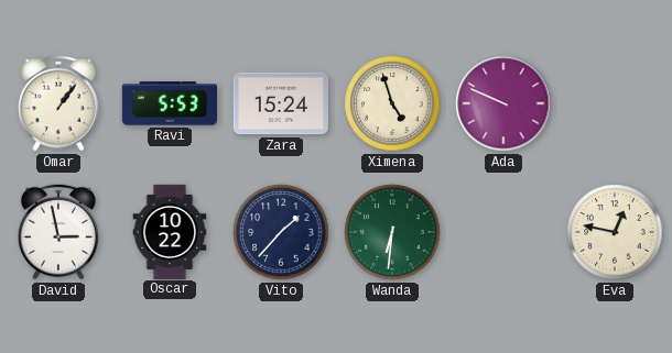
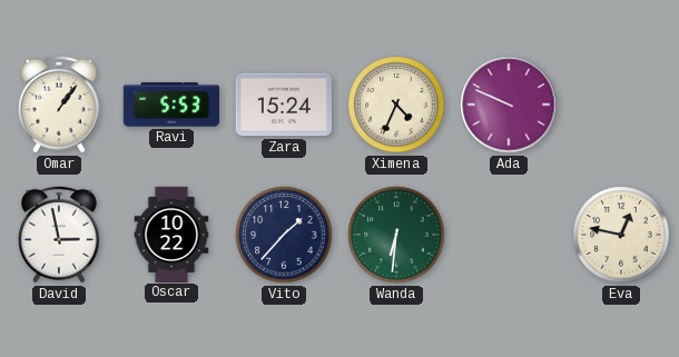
Ximena: 4:57 -> 4:34
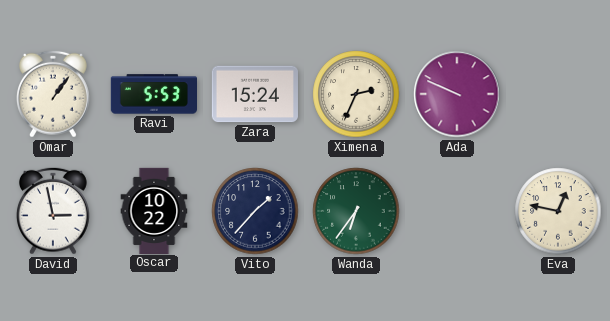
Ximena: 4:34 -> 2:34
Wanda: 6:31 -> 6:36
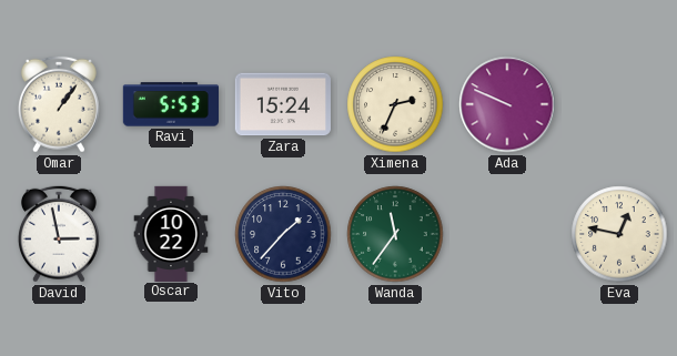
Wanda: 6:36 -> 11:36
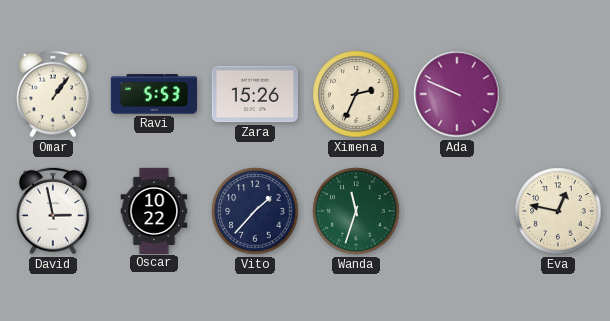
Zara: 15:24 -> 15:26
Wanda: 11:36 -> 11:33
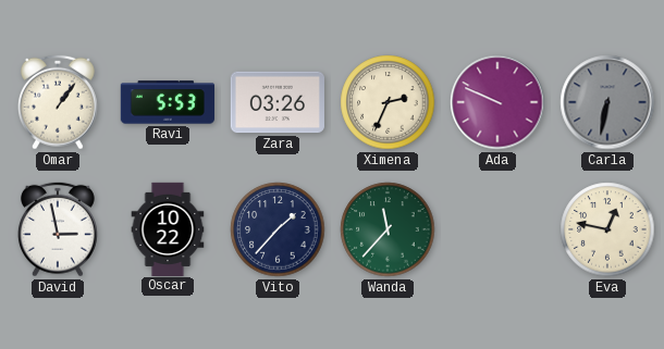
Zara: 15:26 -> 03:26
Carla: none -> 6:32
Wanda: 11:33 -> 11:37
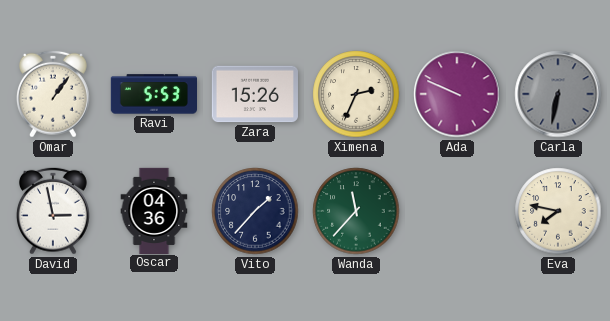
Zara: 03:26 -> 15:26
Oscar: 10:22 -> 04:36
Eva: 12:47 -> 7:47
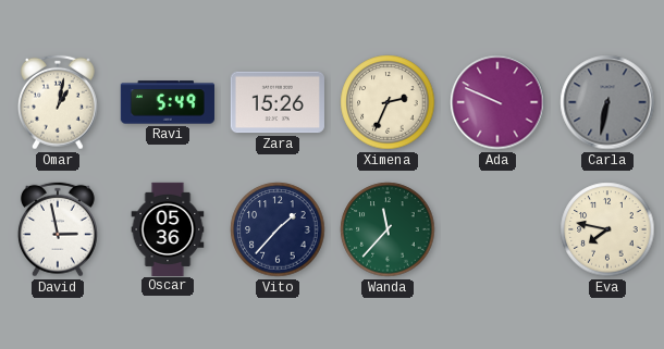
Omar: 1:06 -> 1:02
Ravi: 5:53 -> 5:49
Oscar: 04:36 -> 05:36
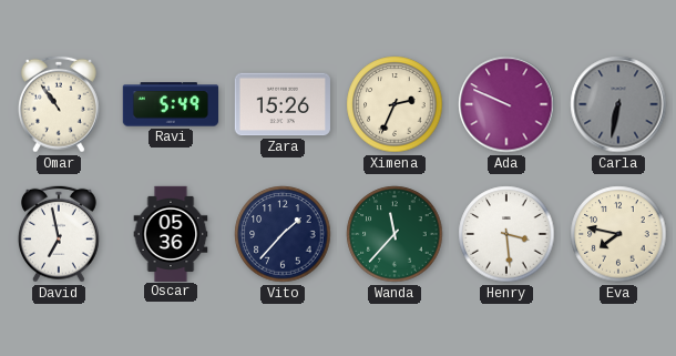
Omar: 1:02 -> 10:54
David: 2:58 -> 6:58
Henry: none -> 3:29
